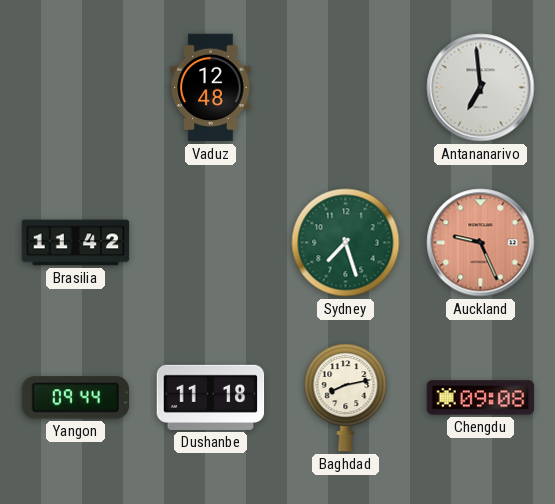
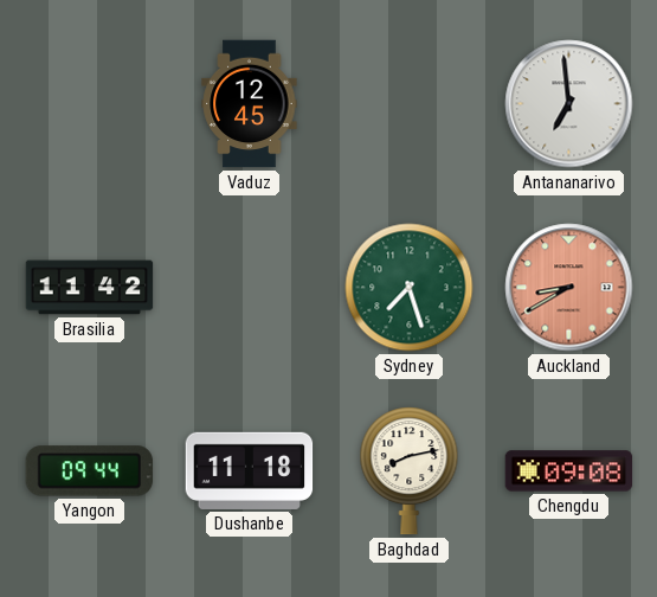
Vaduz: 12:48 -> 12:45
Auckland: 9:26 -> 8:40
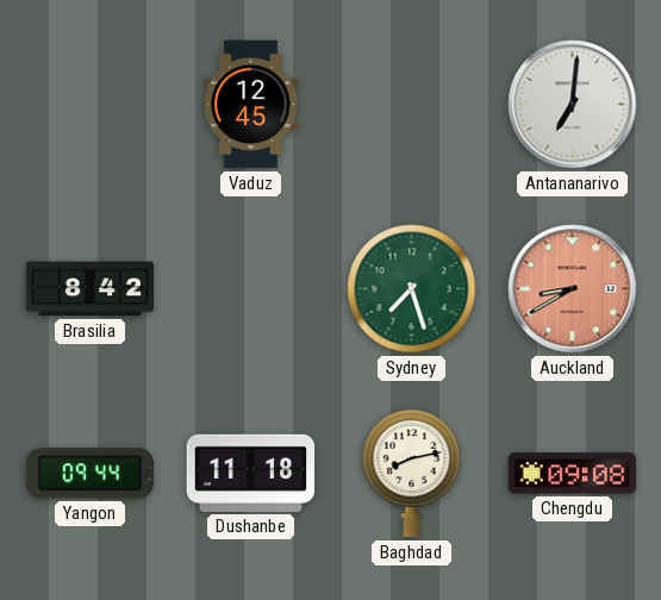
Antananarivo: 6:59 -> 7:01
Brasilia: 11:42 -> 8:42
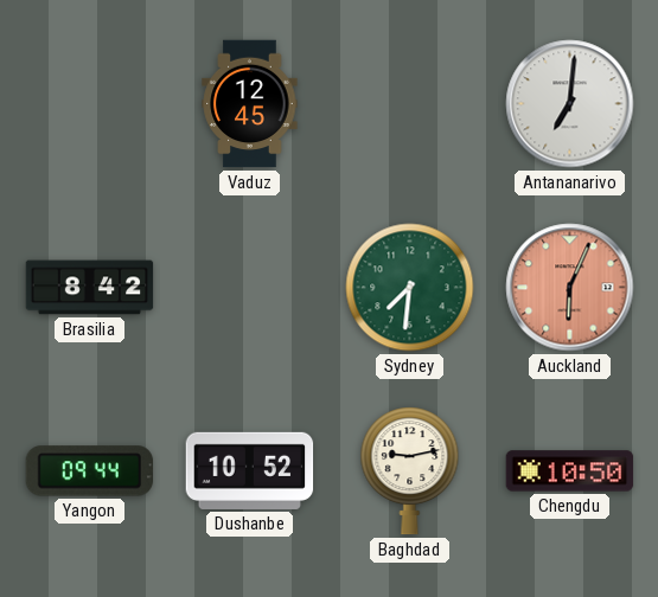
Sydney: 7:27 -> 7:31
Auckland: 8:40 -> 6:04
Dushanbe: 11:18 -> 10:52
Baghdad: 8:13 -> 9:13
Chengdu: 09:08 -> 10:50
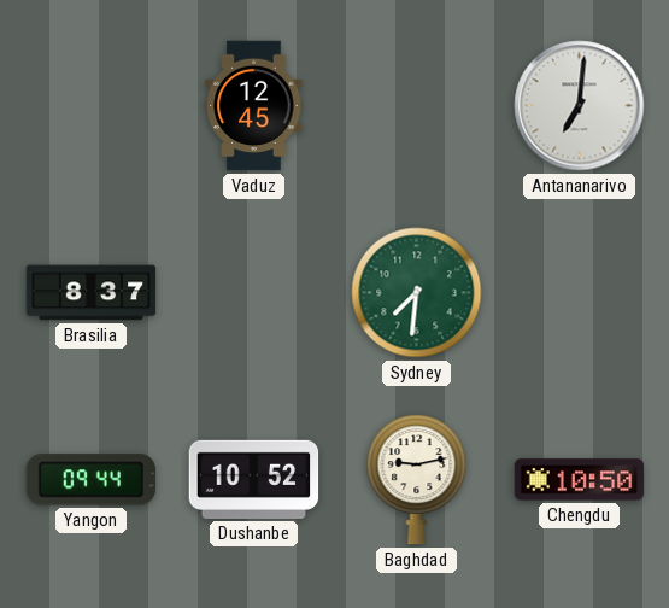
Brasilia: 8:42 -> 8:37
Auckland: 6:04 -> none
